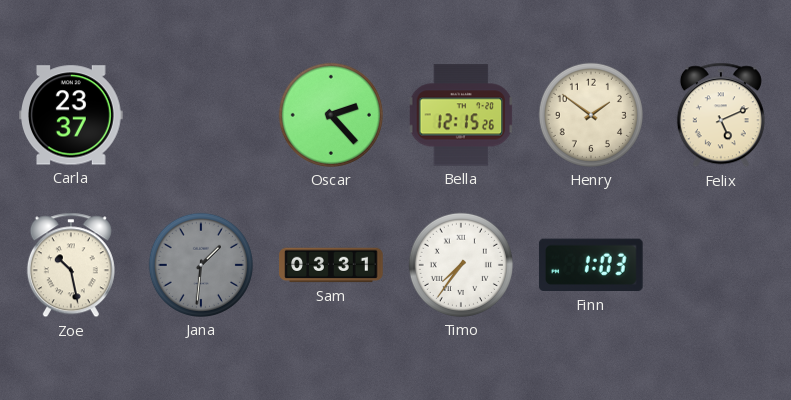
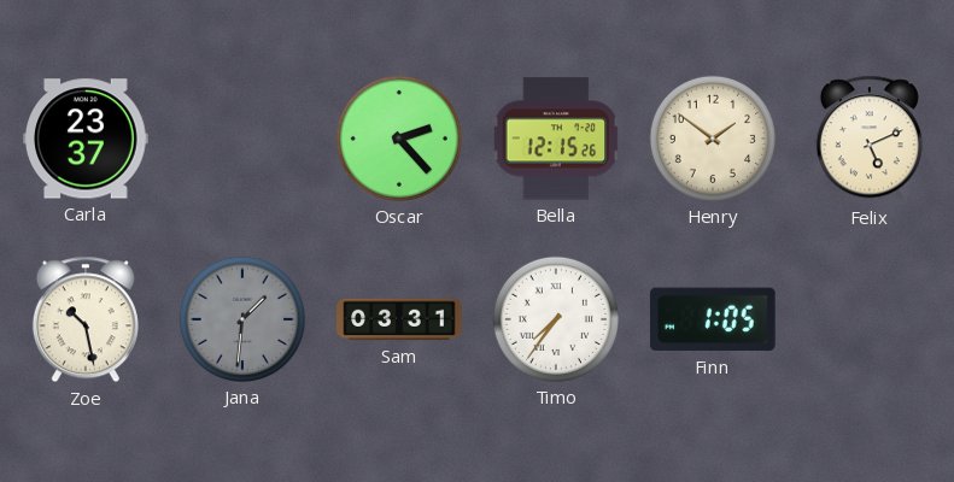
Finn: 1:03 -> 1:05
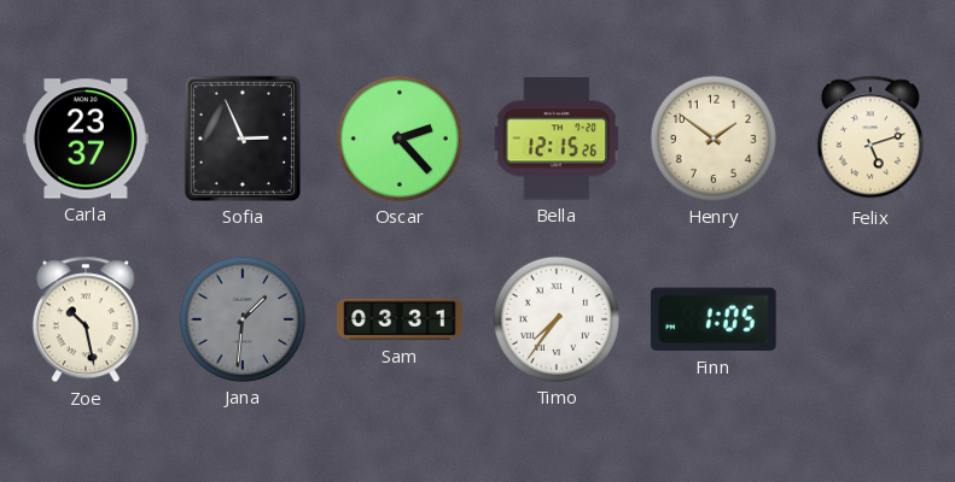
Sofia: none -> 2:56
Felix: 5:11 -> 5:12
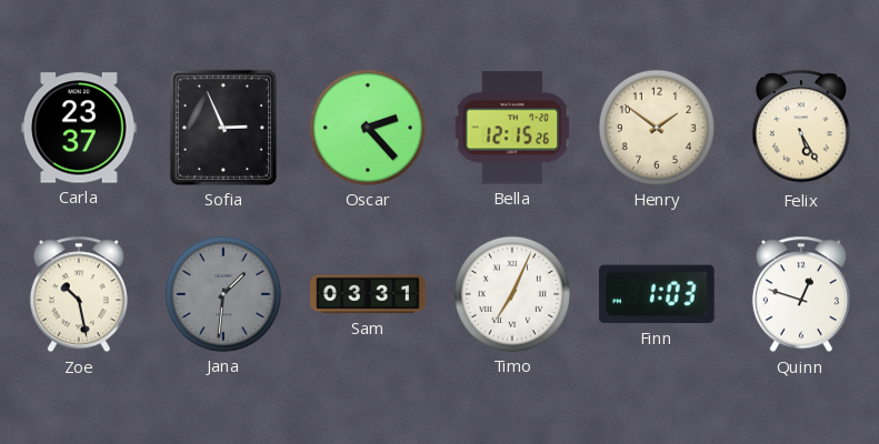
Felix: 5:12 -> 5:25
Timo: 7:36 -> 7:04
Finn: 1:05 -> 1:03
Quinn: none -> 12:48
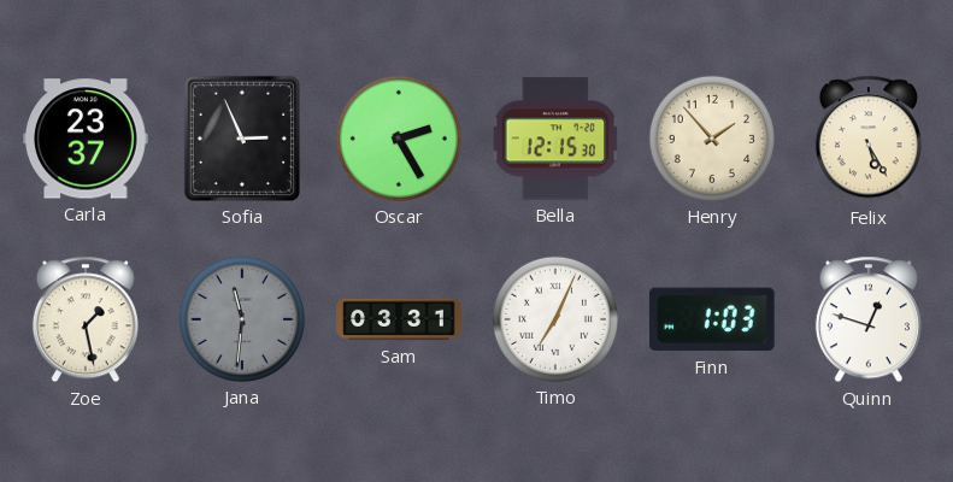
Oscar: 2:23 -> 2:25
Bella: 12:15:26 -> 12:15:30
Henry: 1:51 -> 1:53
Zoe: 10:28 -> 1:28
Jana: 1:31 -> 11:31
